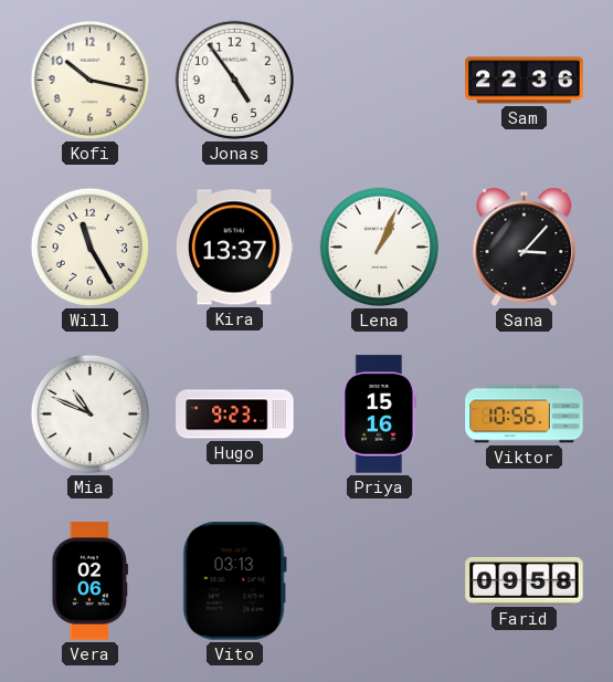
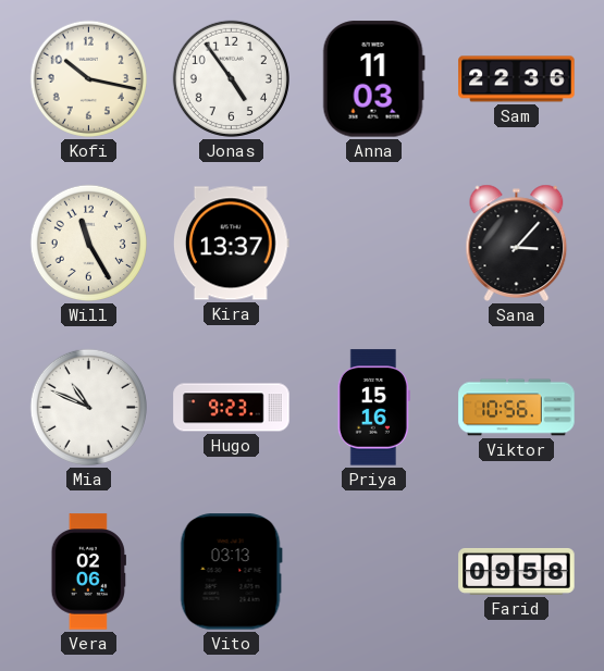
Anna: none -> 11:03
Lena: 1:04 -> none
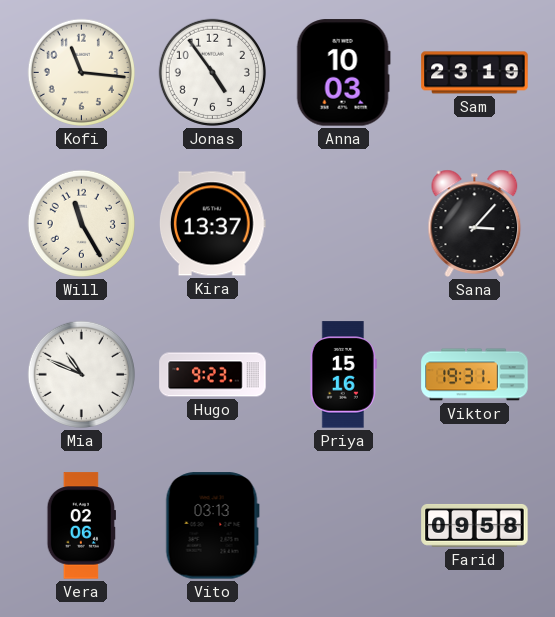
Kofi: 10:17 -> 11:16
Anna: 11:03 -> 10:03
Sam: 22:36 -> 23:19
Viktor: 10:56 -> 19:31
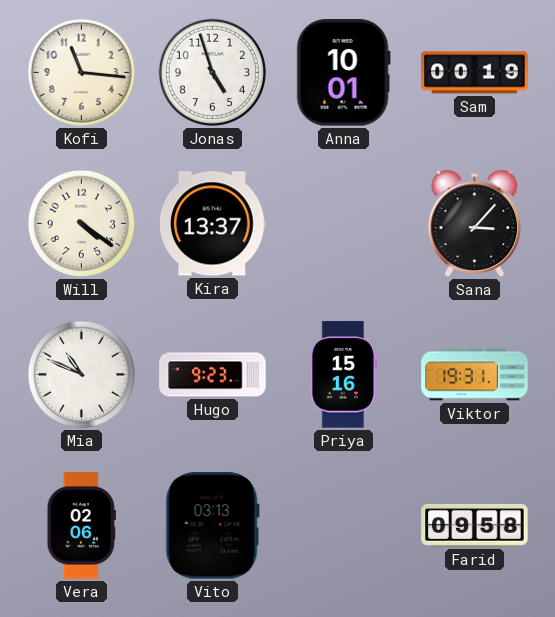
Jonas: 4:54 -> 4:57
Anna: 10:03 -> 10:01
Sam: 23:19 -> 00:19
Will: 11:25 -> 4:21
